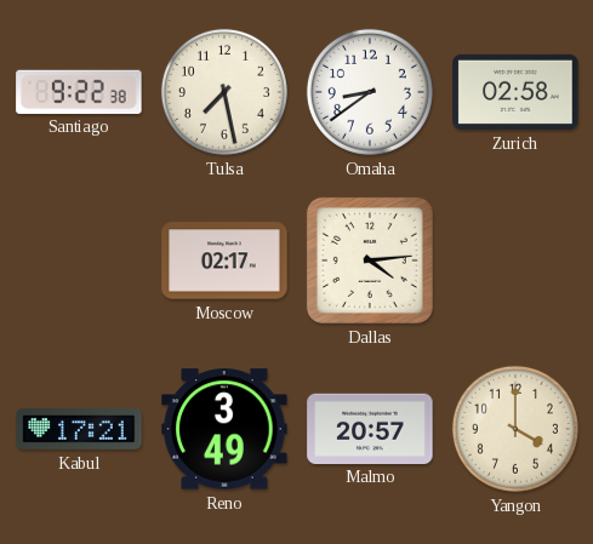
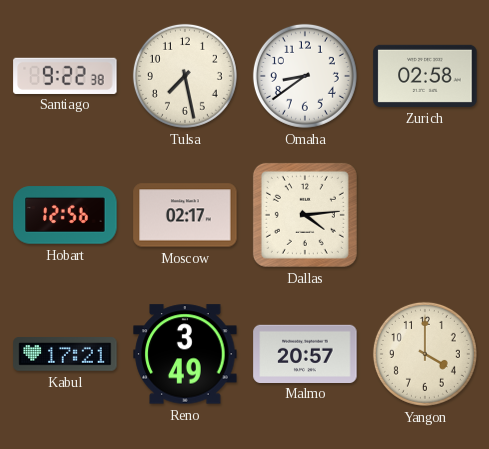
Hobart: none -> 12:56
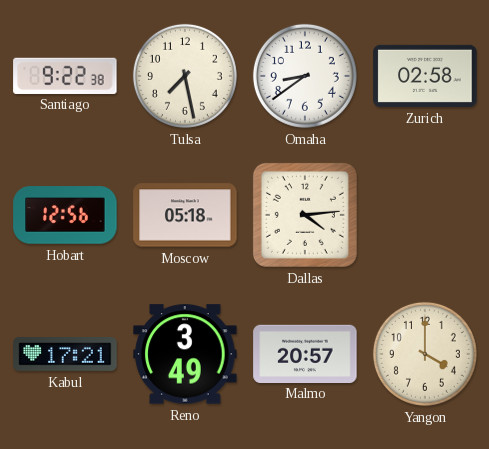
Moscow: 02:17 -> 05:18
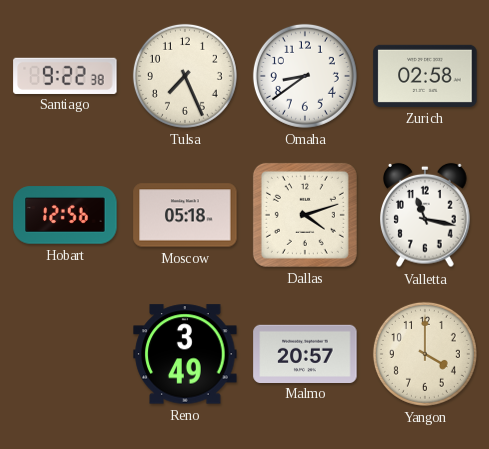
Tulsa: 7:28 -> 7:26
Dallas: 4:14 -> 4:12
Valletta: none -> 11:17
Kabul: 17:21 -> none
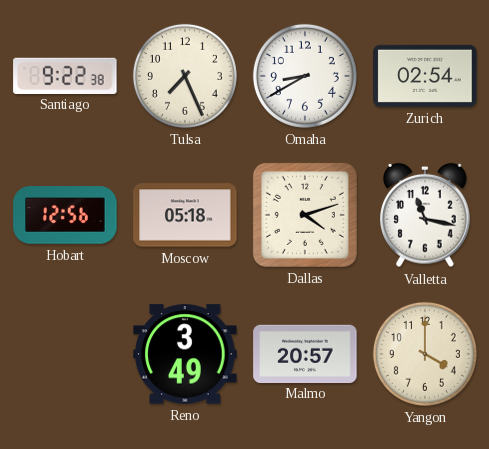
Omaha: 8:39 -> 8:40
Zurich: 02:58 -> 02:54
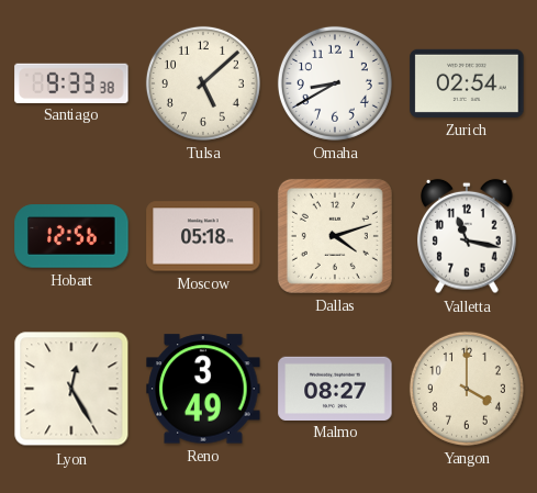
Santiago: 9:22 -> 9:33
Tulsa: 7:26 -> 5:08
Lyon: none -> 12:25
Malmo: 20:57 -> 08:27
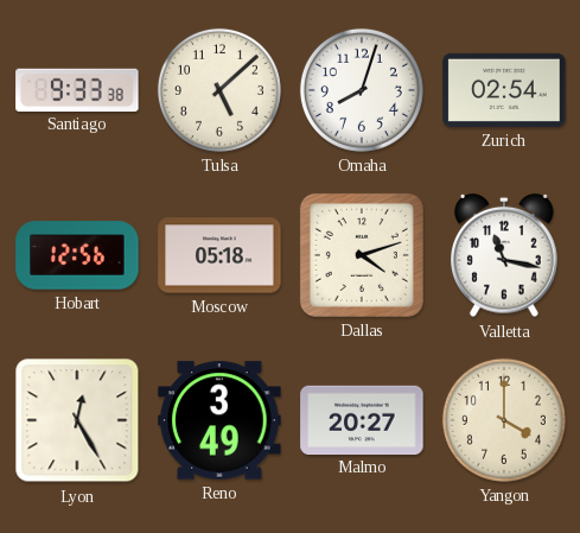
Omaha: 8:40 -> 8:03
Malmo: 08:27 -> 20:27
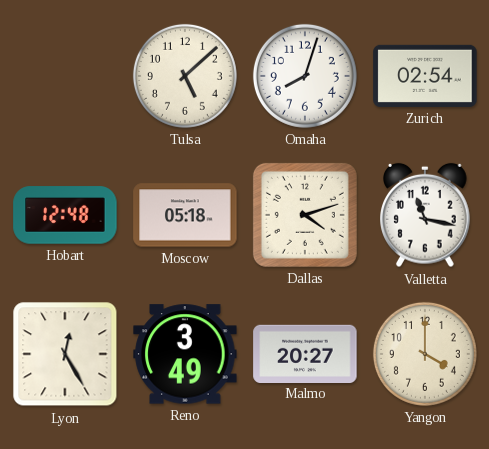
Santiago: 9:33 -> none
Hobart: 12:56 -> 12:48
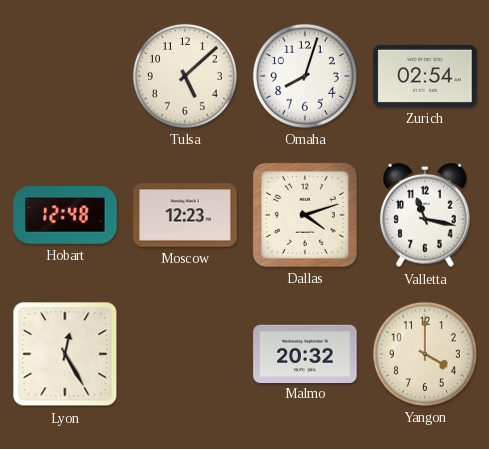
Moscow: 05:18 -> 12:23
Reno: 3:49 -> none
Malmo: 20:27 -> 20:32
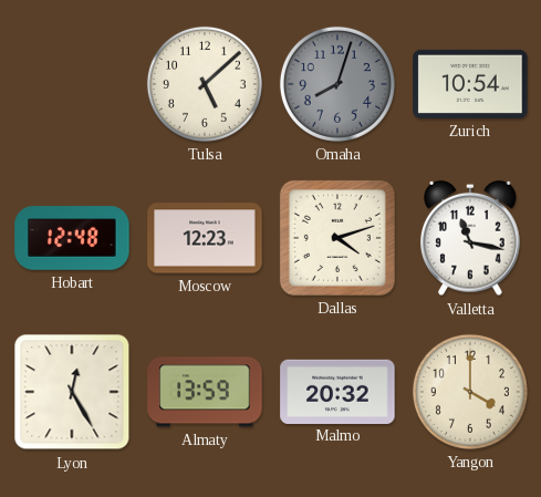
Omaha dial: white -> grey
Zurich: 02:54 -> 10:54
Almaty: none -> 13:59
